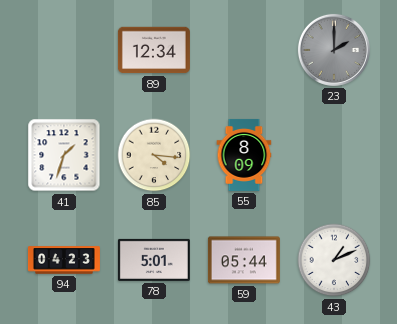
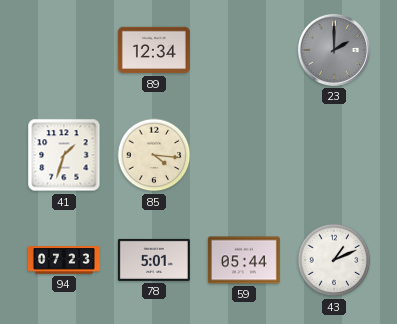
55: 8:09 -> none
94: 04:23 -> 07:23
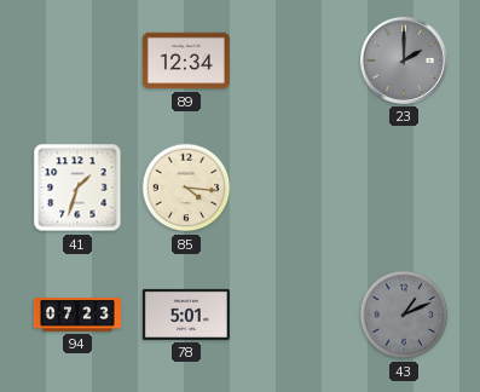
59: 05:44 -> none
43 dial: white -> grey
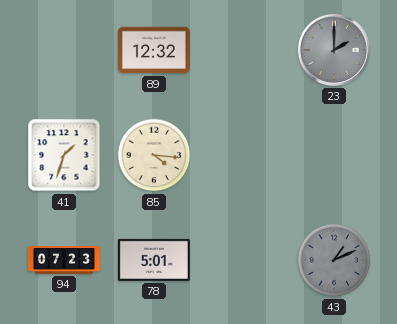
89: 12:34 -> 12:32
